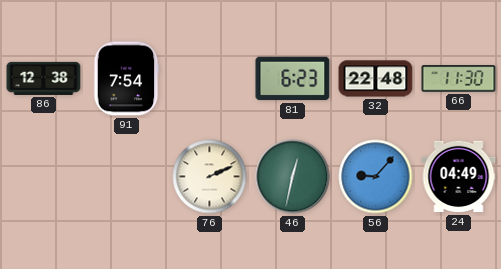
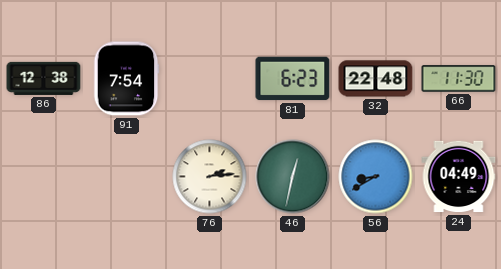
76: 2:11 -> 2:14
56: 9:07 -> 8:40
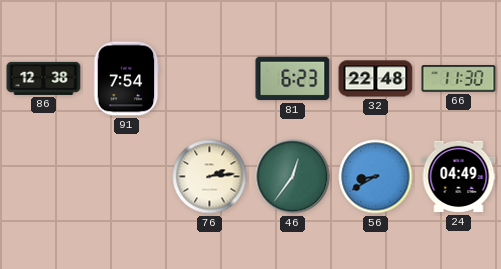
46: 12:32 -> 12:36
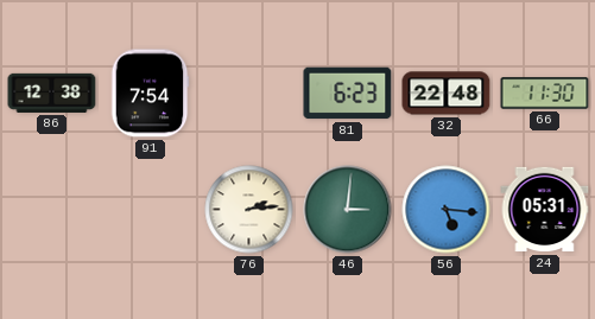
46: 12:36 -> 3:01
56: 8:40 -> 5:16
24: 04:49 -> 05:31
